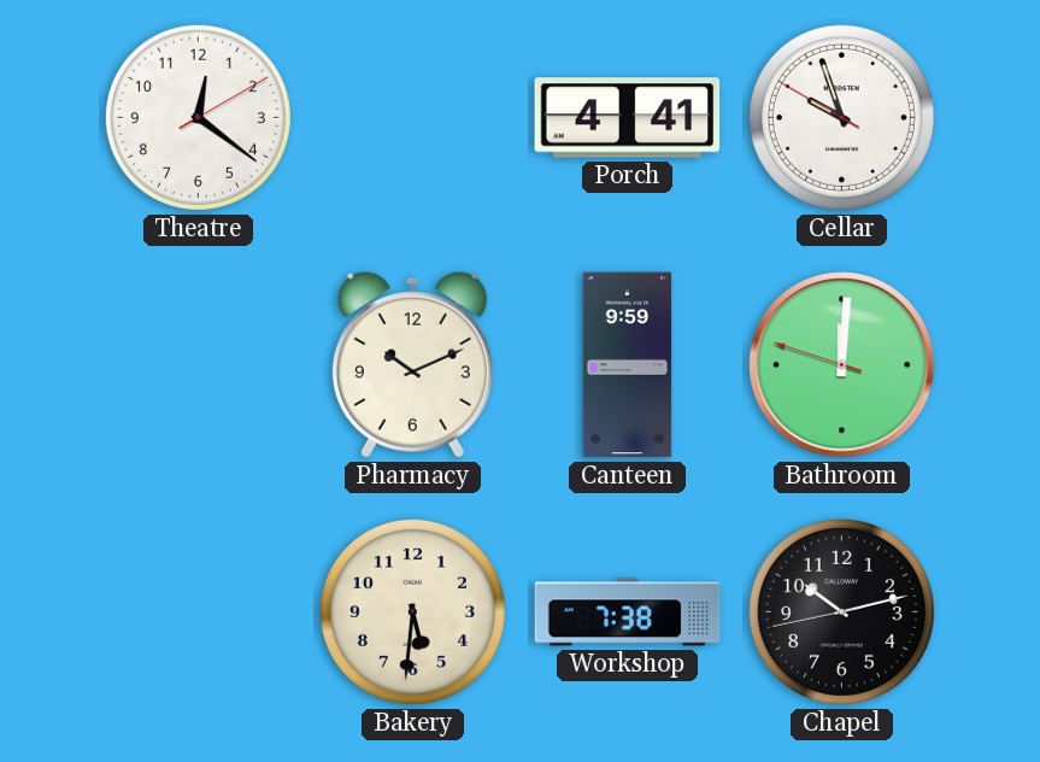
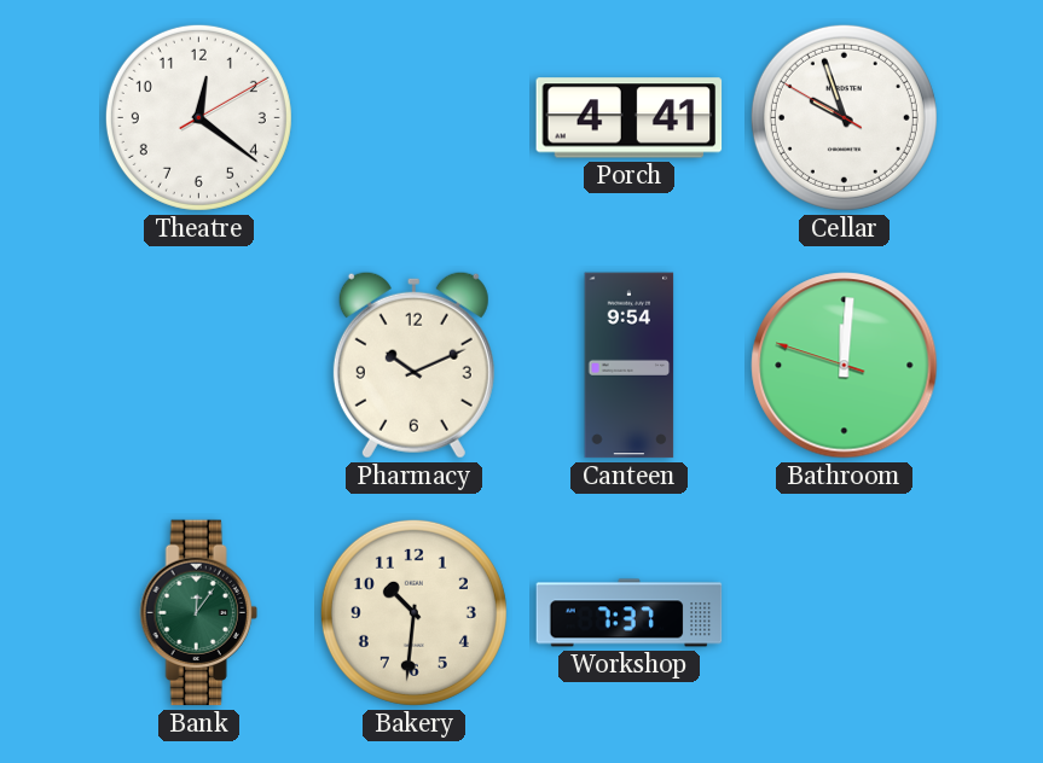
Canteen: 9:59 -> 9:54
Bank: none -> 12:06
Bakery: 5:31 -> 10:31
Workshop: 7:38 -> 7:37
Chapel: 10:12 -> none
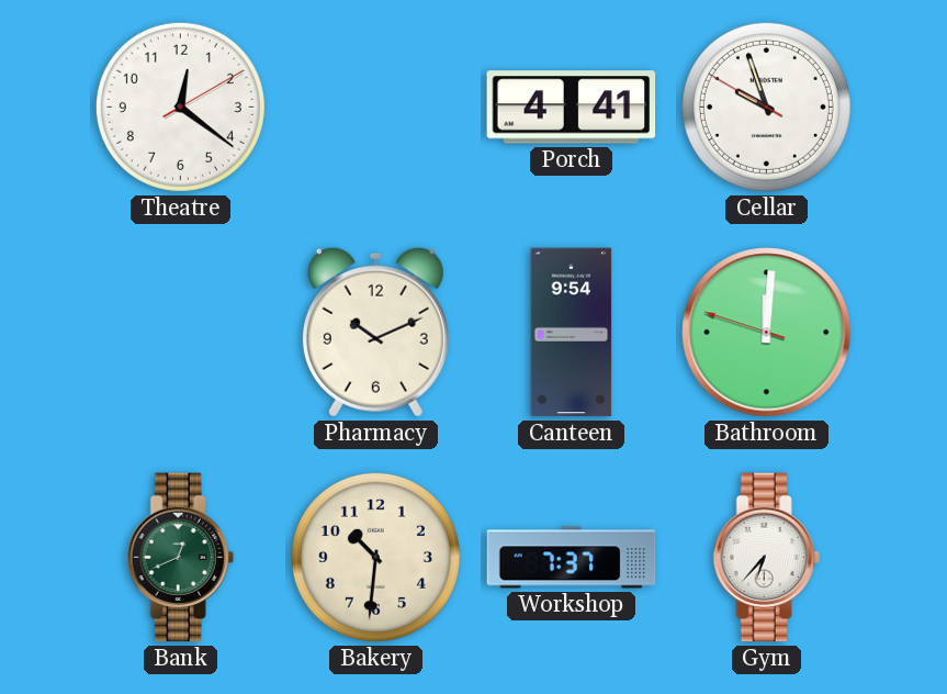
Bank: 12:06 -> 12:41
Gym: none -> 6:37
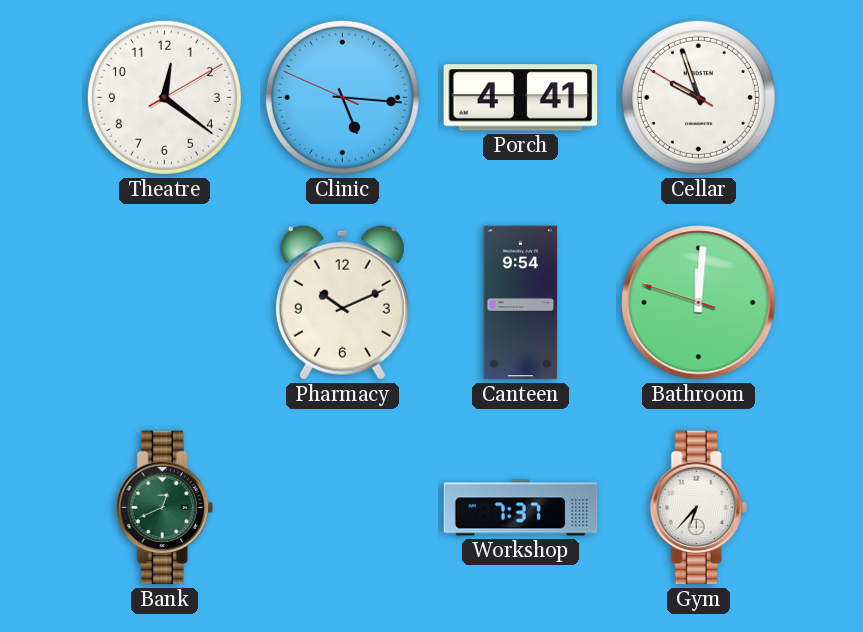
Clinic: none -> 5:15
Bakery: 10:31 -> none
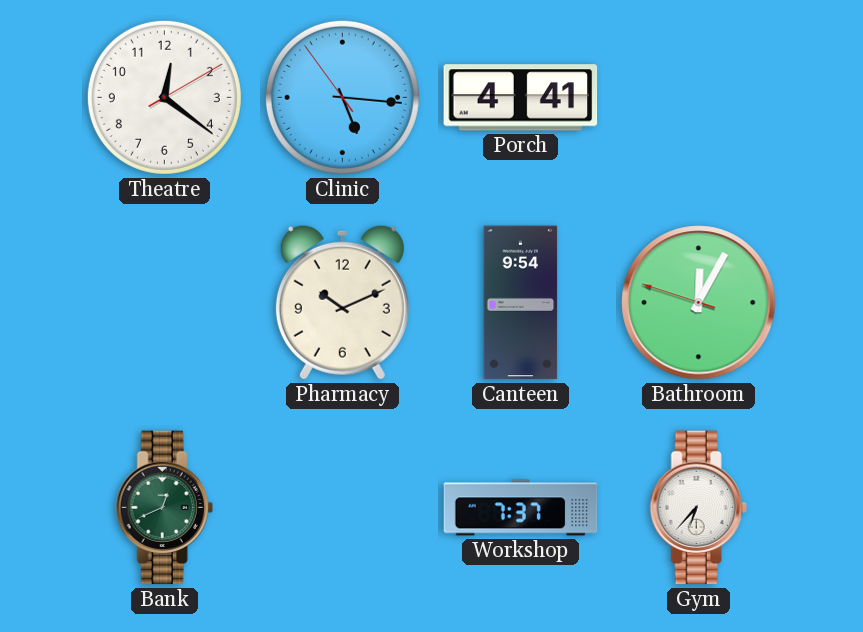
Clinic: 5:15:49 -> 5:15:54
Cellar: 9:56 -> none
Bathroom: 12:00 -> 12:04
